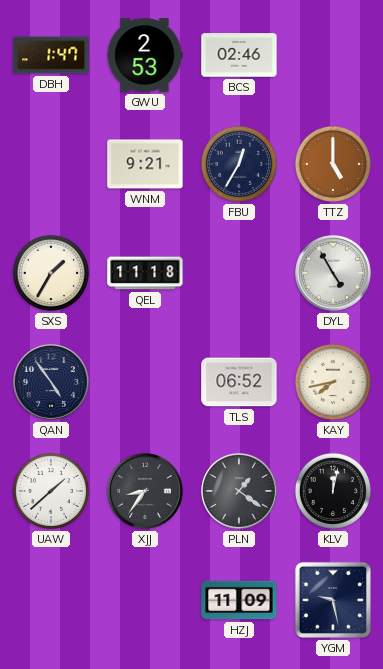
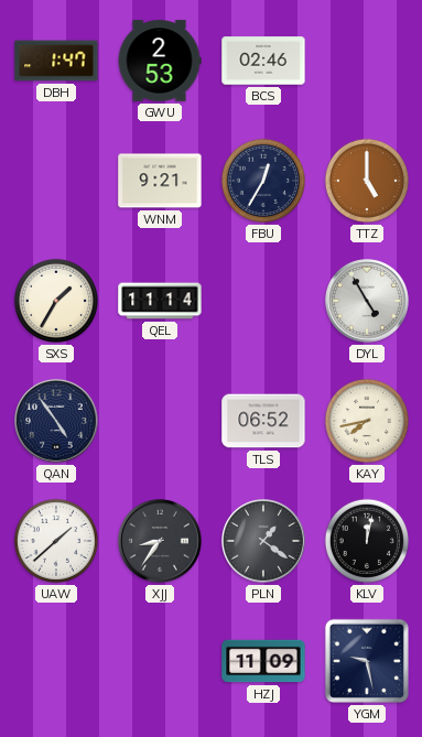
QEL: 11:18 -> 11:14
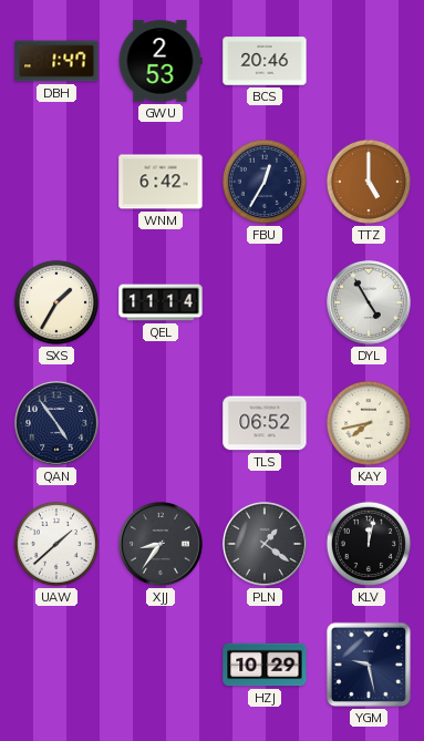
BCS: 02:46 -> 20:46
WNM: 9:21 -> 6:42
HZJ: 11:09 -> 10:29
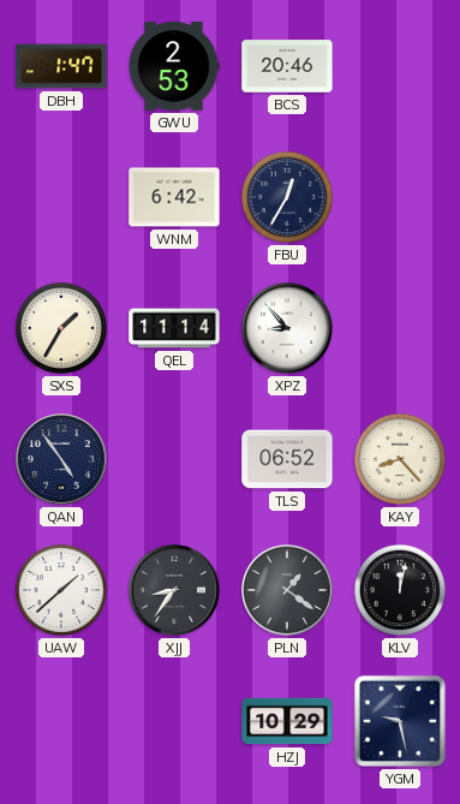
TTZ: 5:00 -> none
XPZ: none -> 8:53
DYL: 4:55 -> none
KAY: 7:43 -> 8:23
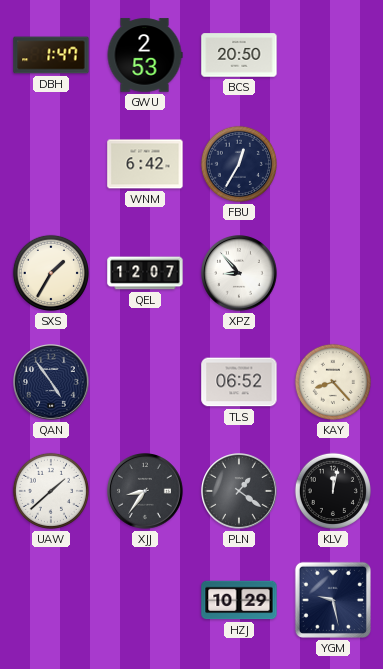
BCS: 20:46 -> 20:50
QEL: 11:14 -> 12:07
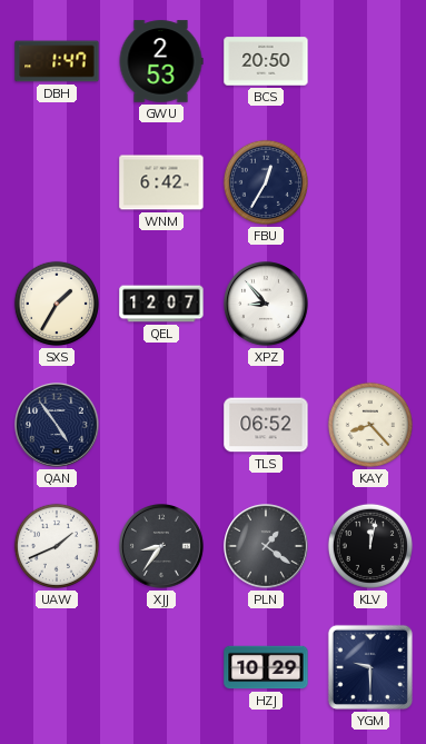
UAW: 1:38 -> 1:41
YGM: 9:28 -> 9:30
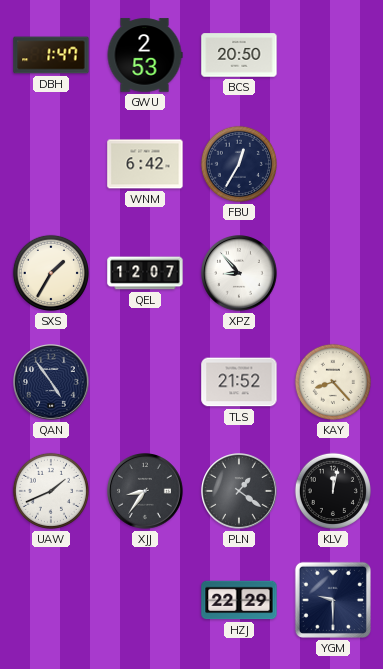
TLS: 06:52 -> 21:52
HZJ: 10:29 -> 22:29
